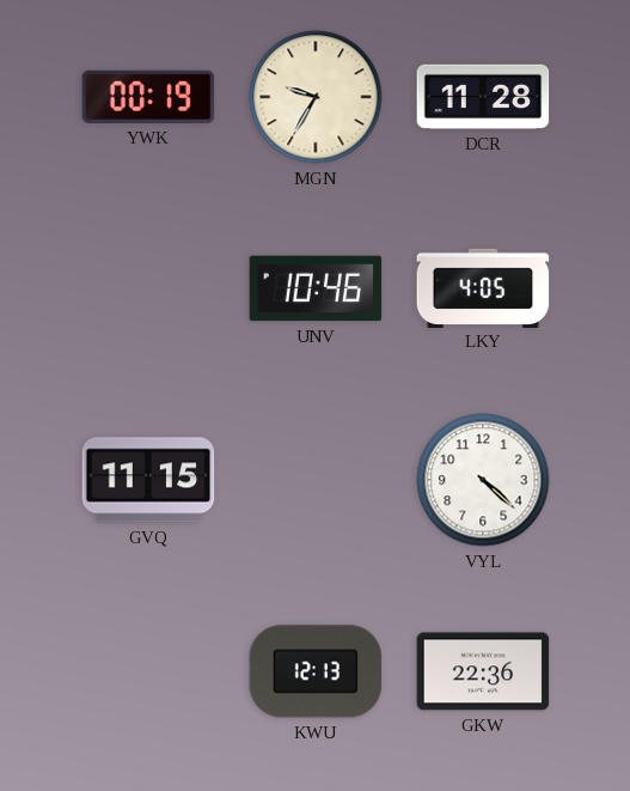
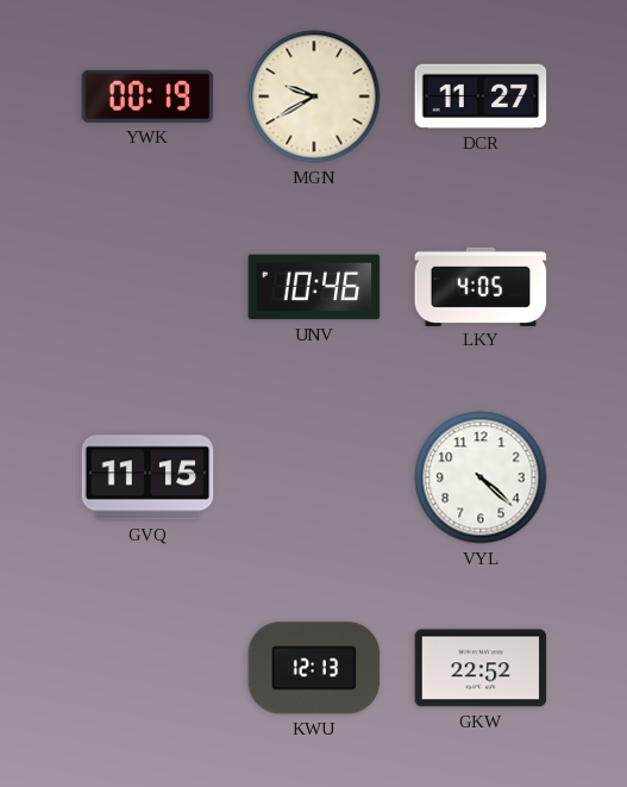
MGN: 9:35 -> 9:40
DCR: 11:28 -> 11:27
GKW: 22:36 -> 22:52
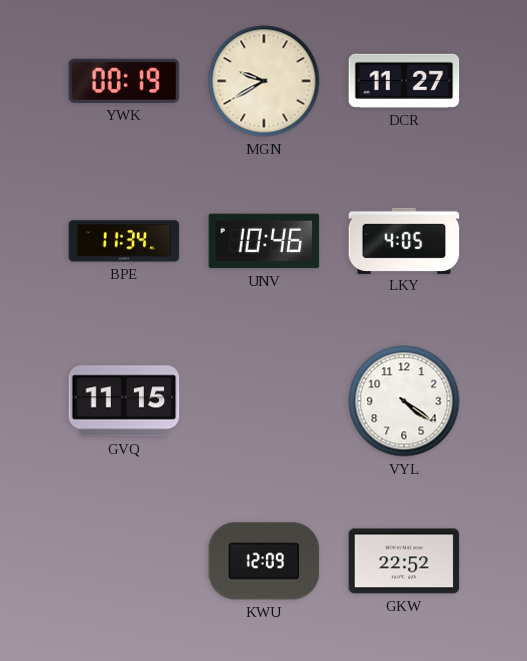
BPE: none -> 11:34
VYL: 4:22 -> 4:21
KWU: 12:13 -> 12:09
